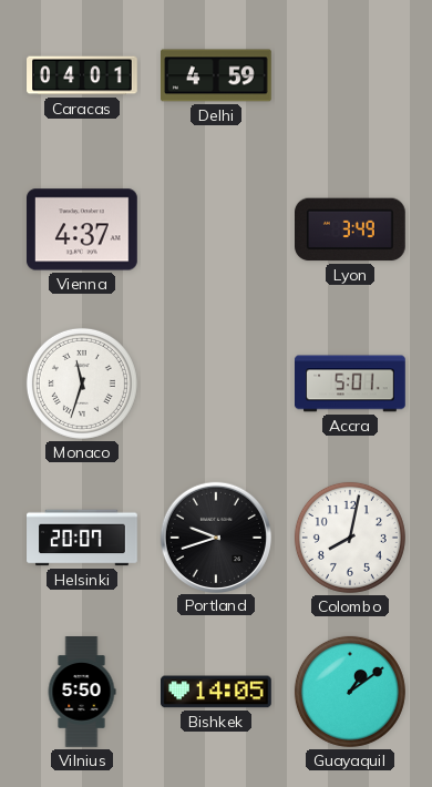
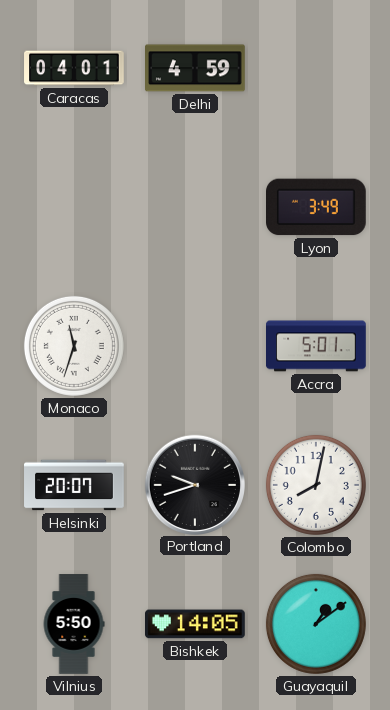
Vienna: 4:37 -> none
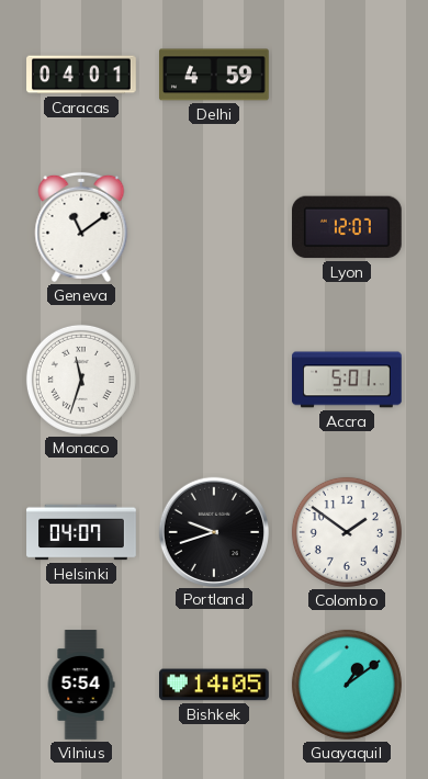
Geneva: none -> 11:09
Lyon: 3:49 -> 12:07
Helsinki: 20:07 -> 04:07
Colombo: 8:02 -> 1:51
Vilnius: 5:50 -> 5:54
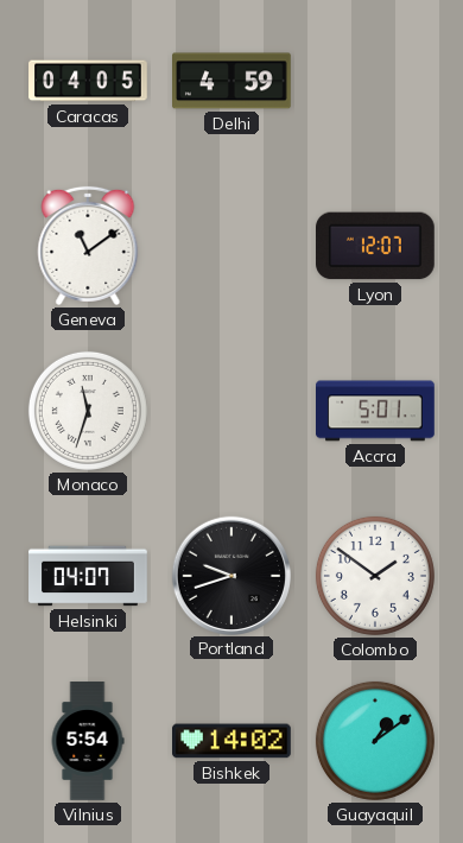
Caracas: 04:01 -> 04:05
Bishkek: 14:05 -> 14:02
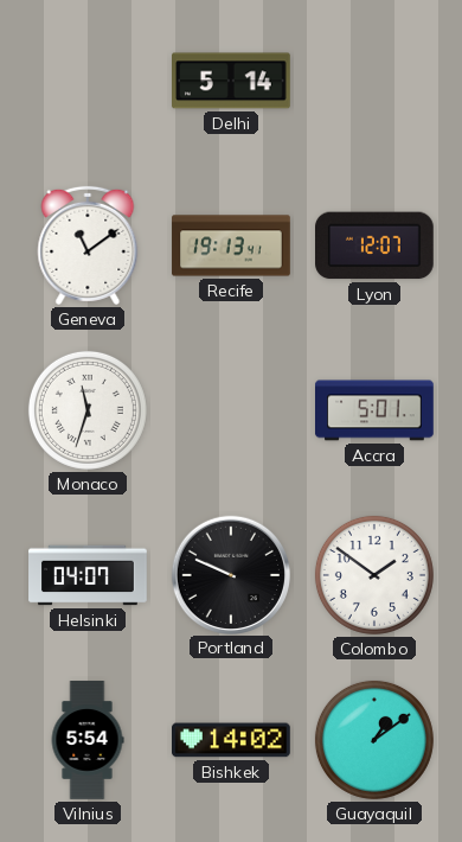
Caracas: 04:05 -> none
Delhi: 4:59 -> 5:14
Recife: none -> 19:13
Portland: 9:42 -> 9:49
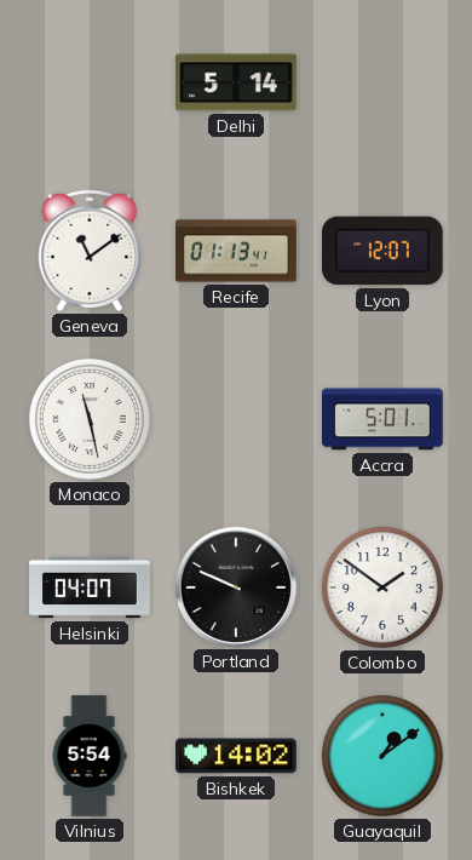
Recife: 19:13 -> 01:13
Monaco: 11:33 -> 11:28
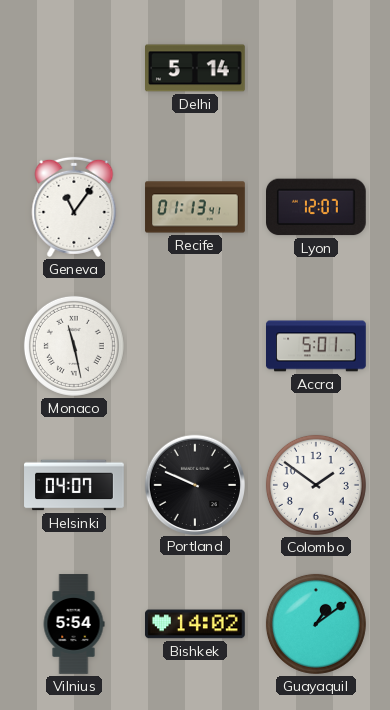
Geneva: 11:09 -> 11:06
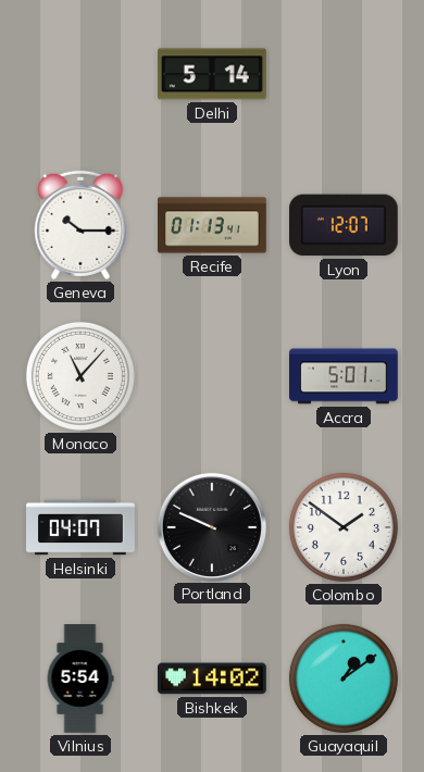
Geneva: 11:06 -> 10:15
Monaco: 11:28 -> 11:07
